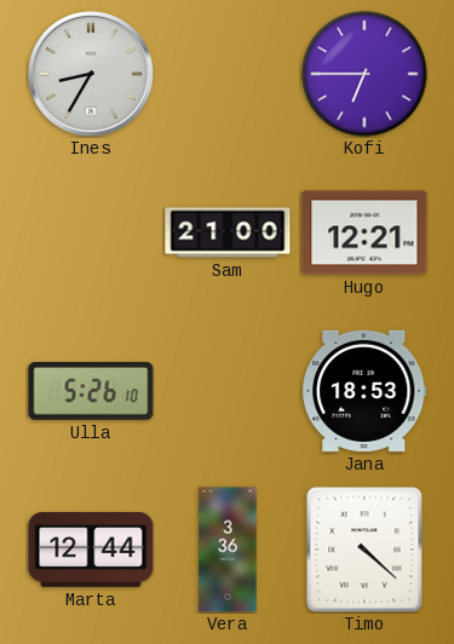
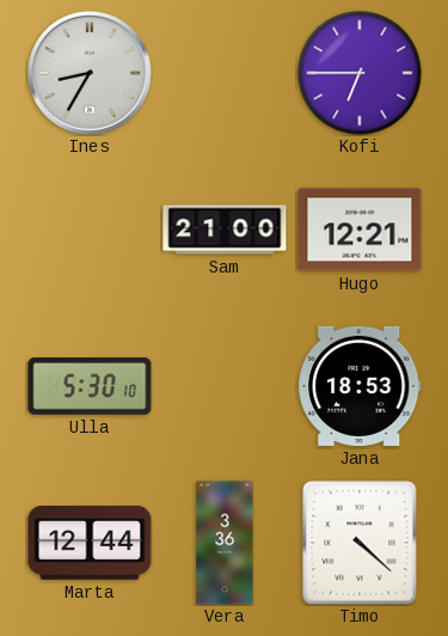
Ulla: 5:26 -> 5:30
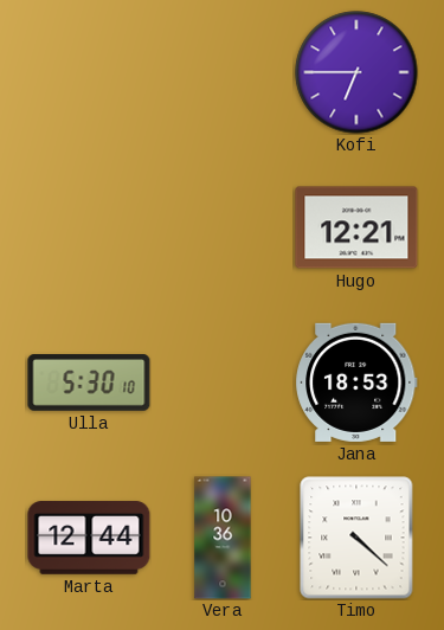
Ines: 8:35 -> none
Sam: 21:00 -> none
Vera: 3:36 -> 10:36
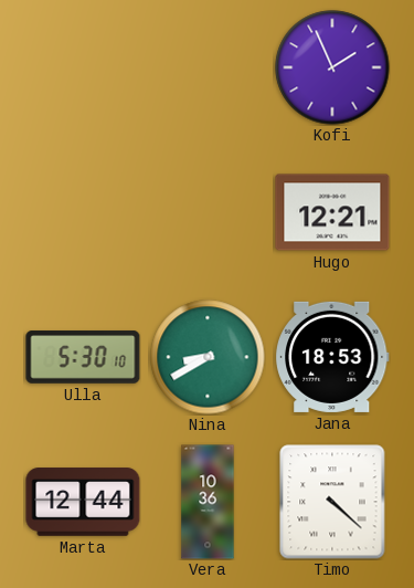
Kofi: 6:45 -> 1:56
Nina: none -> 8:40
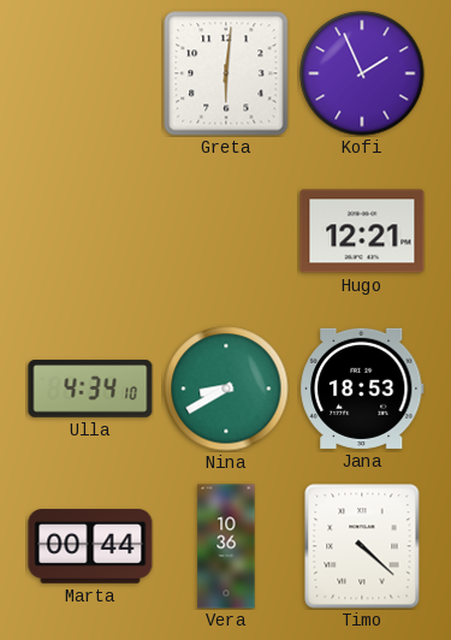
Greta: none -> 6:01
Ulla: 5:30 -> 4:34
Marta: 12:44 -> 00:44
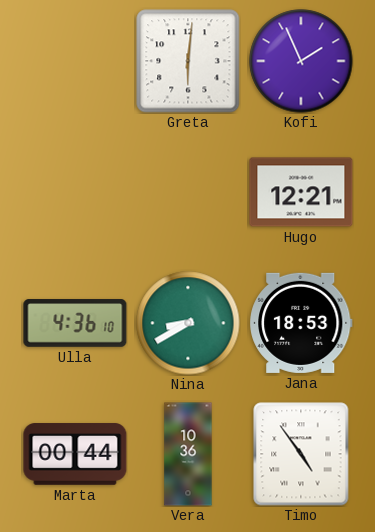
Ulla: 4:34 -> 4:36
Timo: 4:22 -> 4:54
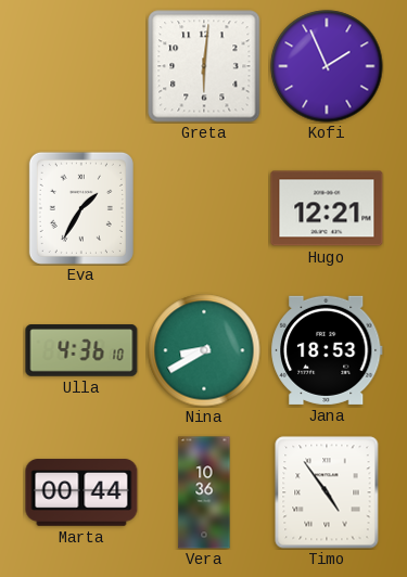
Eva: none -> 1:35
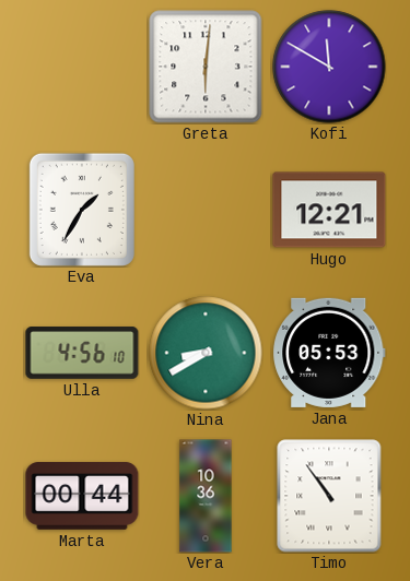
Kofi: 1:56 -> 11:50
Ulla: 4:36 -> 4:56
Jana: 18:53 -> 05:53
Timo: 4:54 -> 10:54
